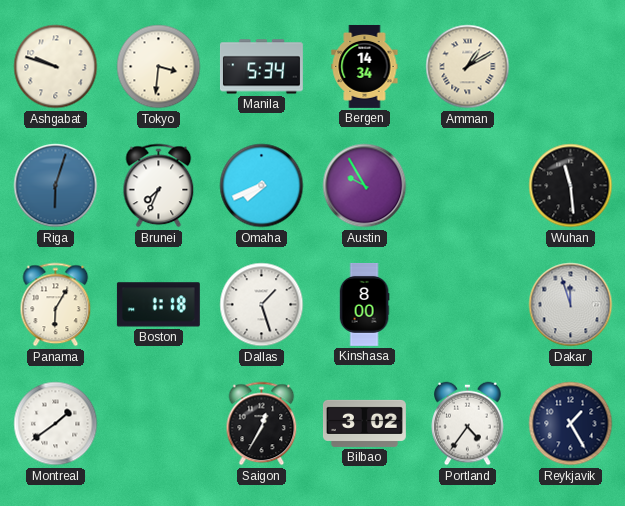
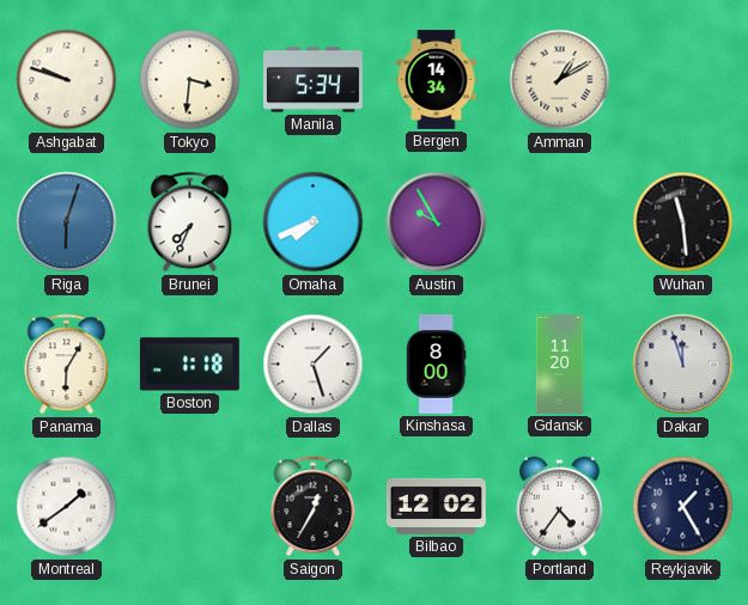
Gdansk: none -> 11:20
Bilbao: 3:02 -> 12:02
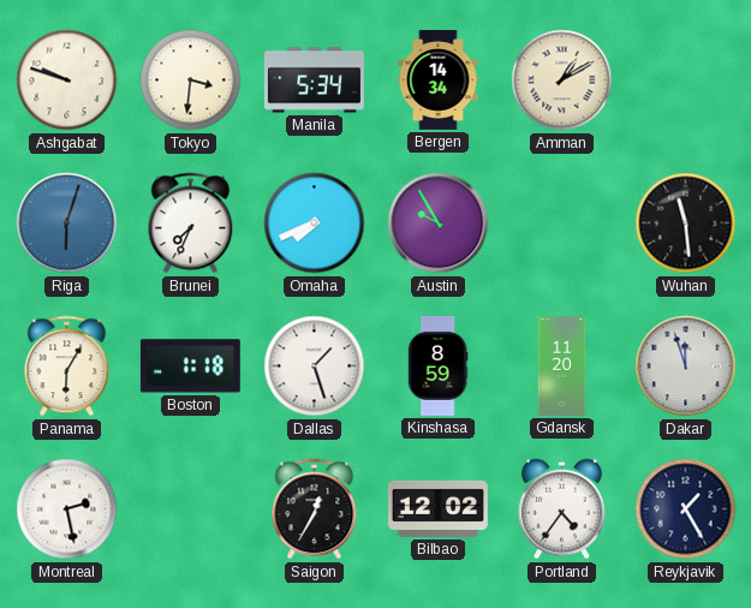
Kinshasa: 8:00 -> 8:59
Montreal: 1:39 -> 2:28
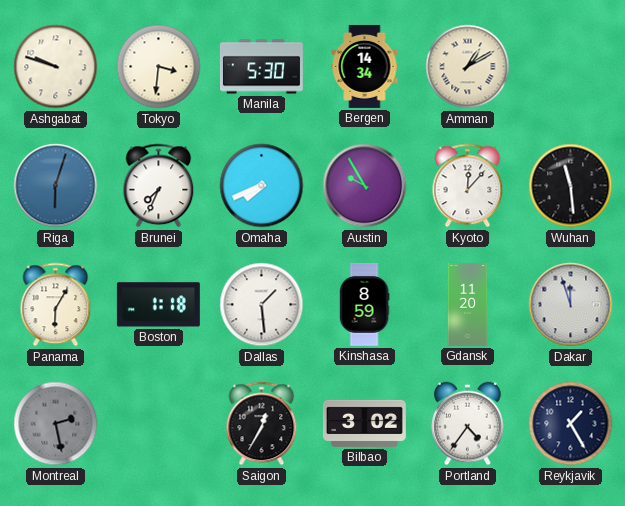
Manila: 5:34 -> 5:30
Kyoto: none -> 12:07
Dallas: 1:27 -> 1:29
Montreal dial: white -> grey
Bilbao: 12:02 -> 3:02
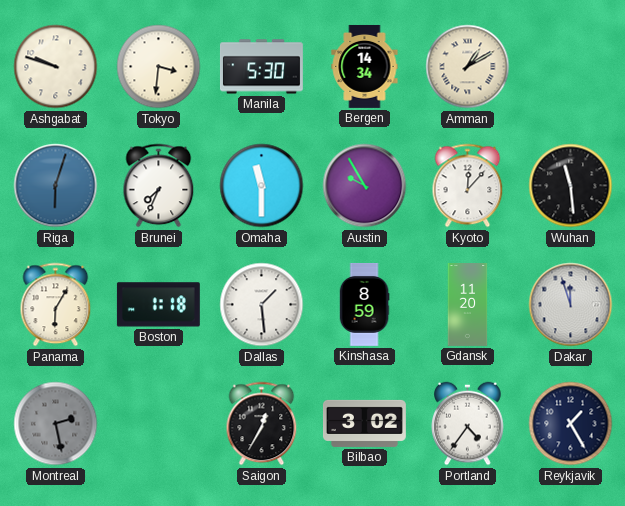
Omaha: 7:41 -> 11:30
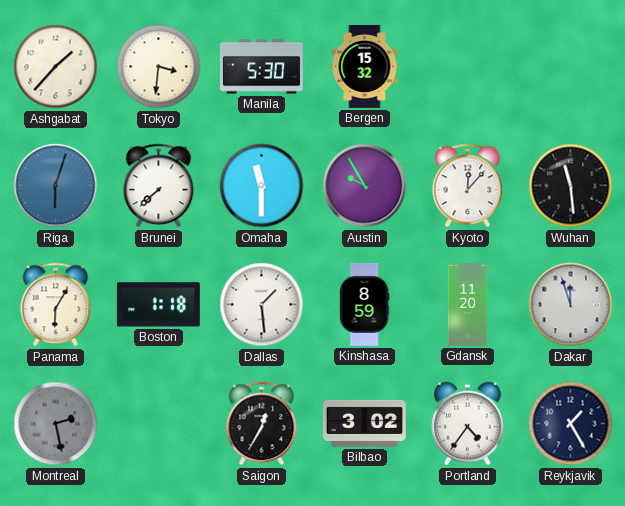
Ashgabat: 9:48 -> 1:37
Bergen: 14:34 -> 15:32
Amman: 1:10 -> none
Brunei: 7:34 -> 7:38
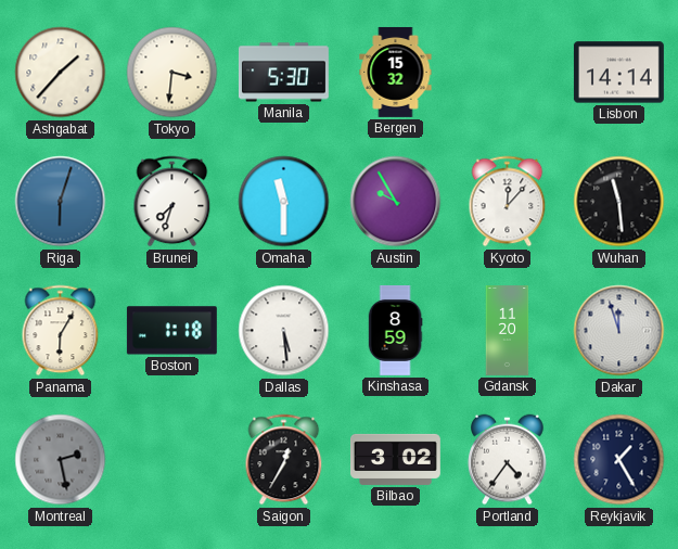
Lisbon: none -> 14:14
Brunei: 7:38 -> 7:33
Dallas: 1:29 -> 5:29
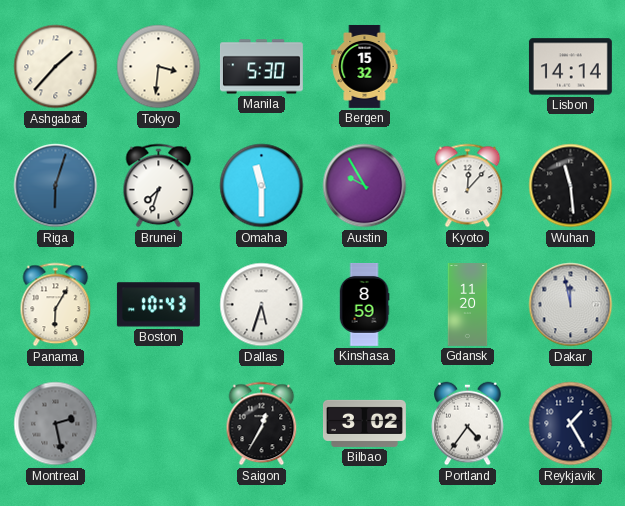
Boston: 1:18 -> 10:43
Dallas: 5:29 -> 5:33
Dakar: 11:57 -> 11:58
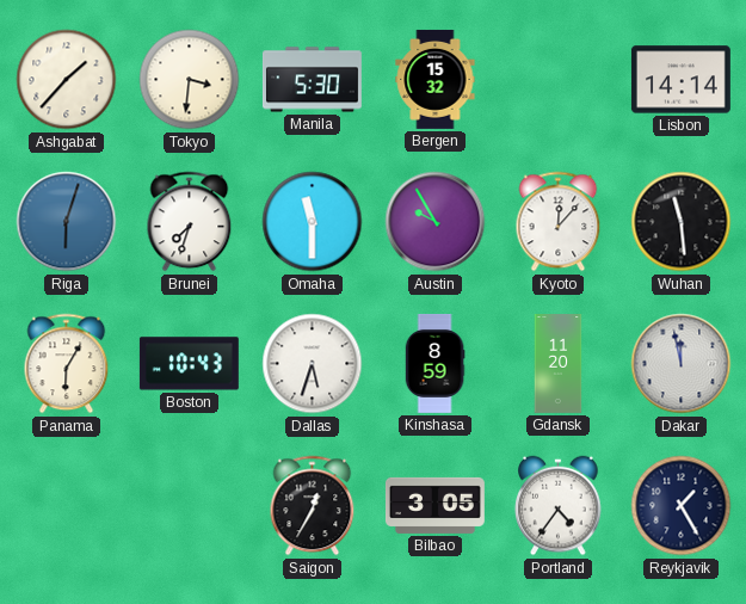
Montreal: 2:28 -> none
Bilbao: 3:02 -> 3:05
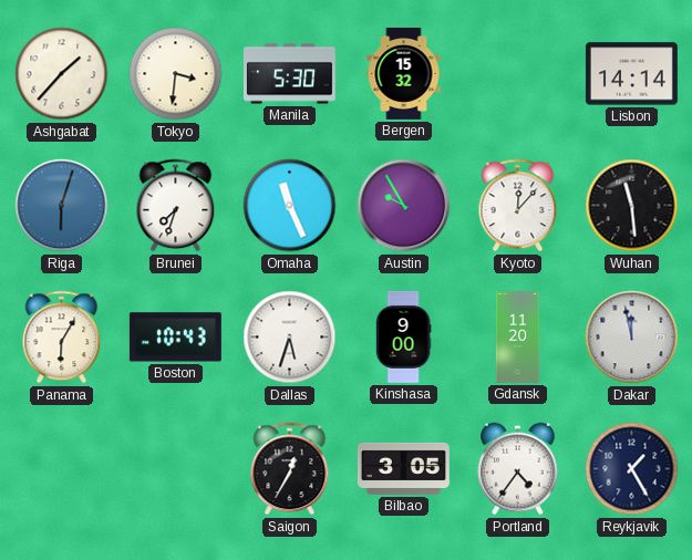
Omaha: 11:30 -> 11:26
Kinshasa: 8:59 -> 9:00
